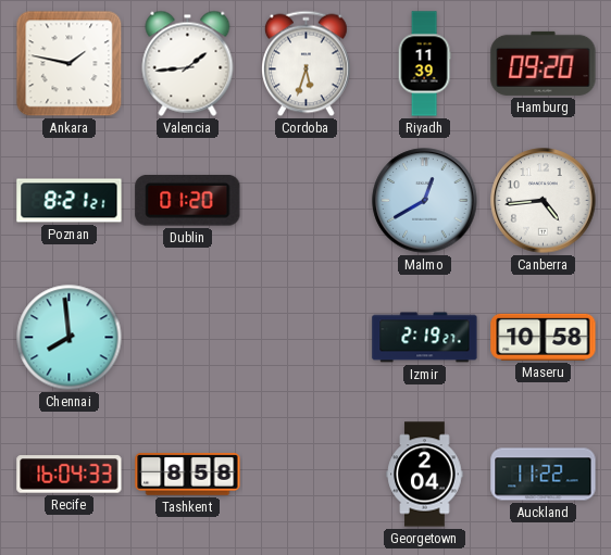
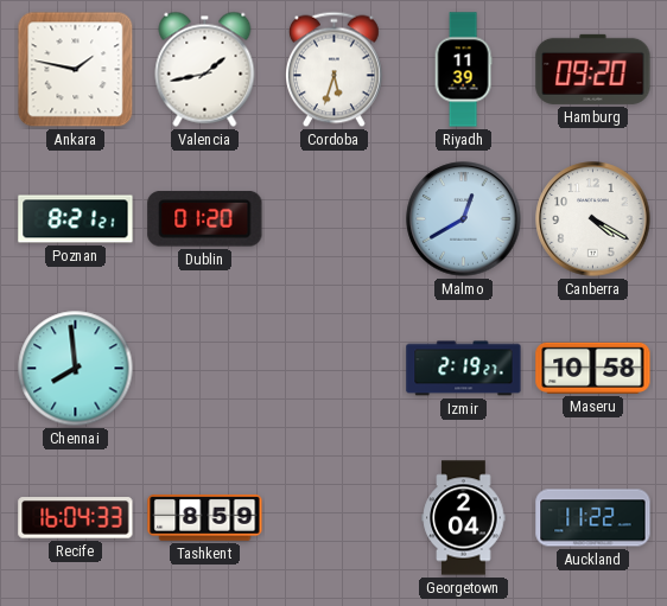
Valencia: 1:44 -> 1:43
Canberra: 4:44 -> 4:20
Tashkent: 8:58 -> 8:59
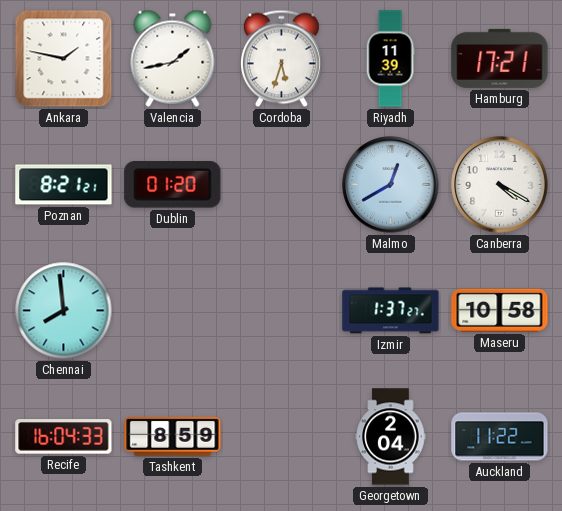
Hamburg: 09:20 -> 17:21
Izmir: 2:19 -> 1:37
